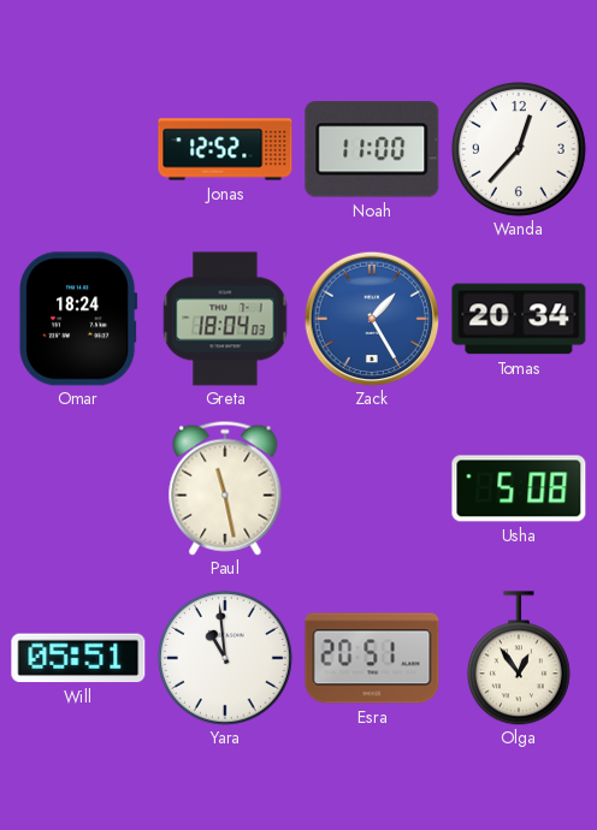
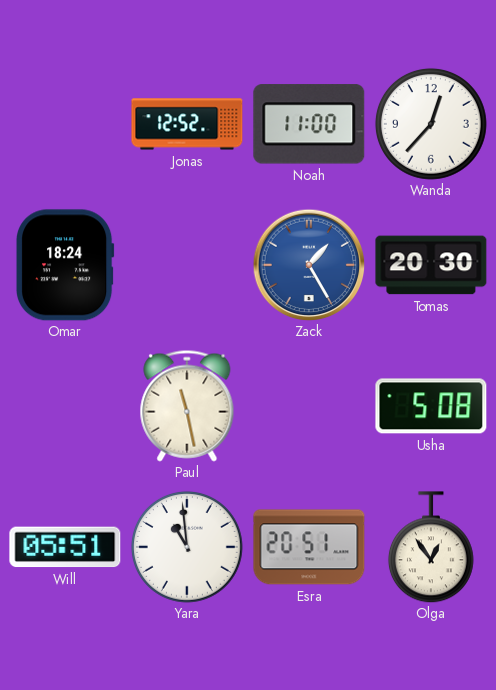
Greta: 18:04 -> none
Tomas: 20:34 -> 20:30
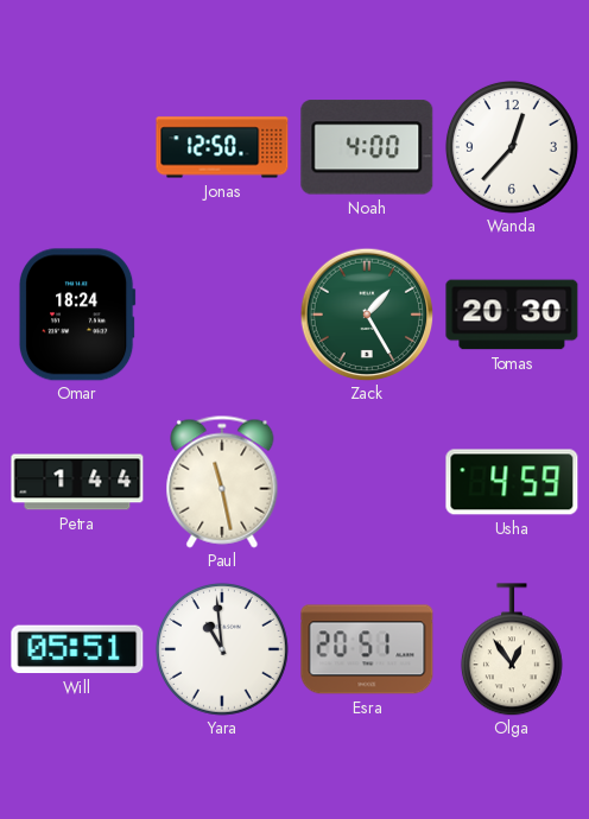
Jonas: 12:52 -> 12:50
Noah: 11:00 -> 4:00
Zack dial: blue -> green
Petra: none -> 1:44
Usha: 5:08 -> 4:59
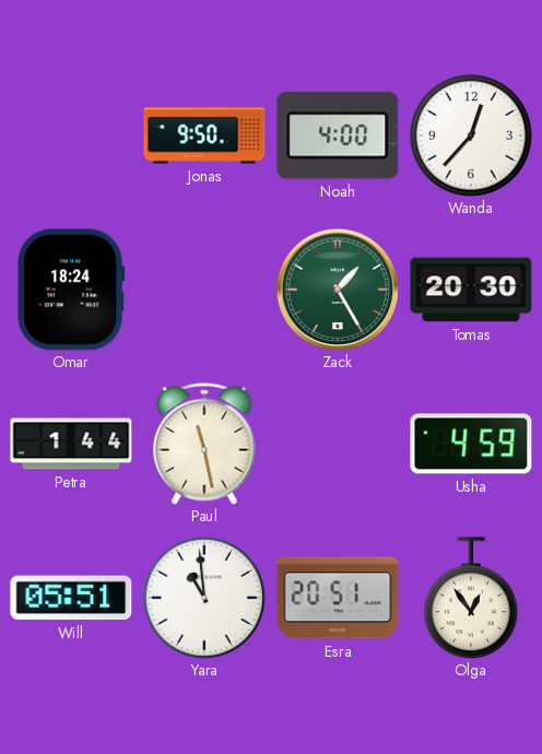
Jonas: 12:50 -> 9:50
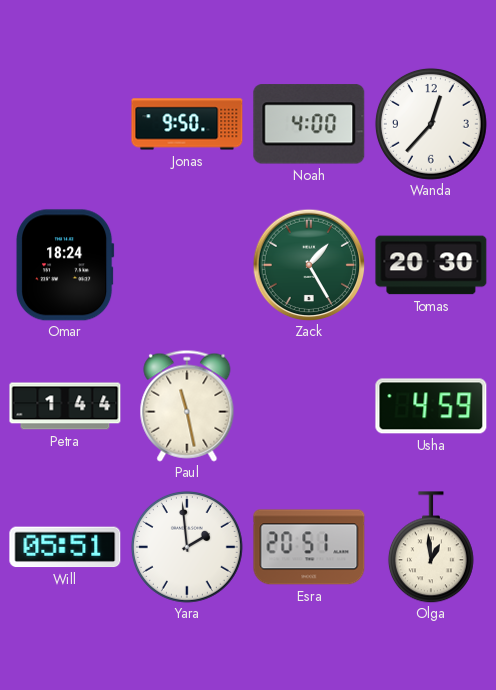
Yara: 10:59 -> 1:59
Olga: 12:54 -> 12:59
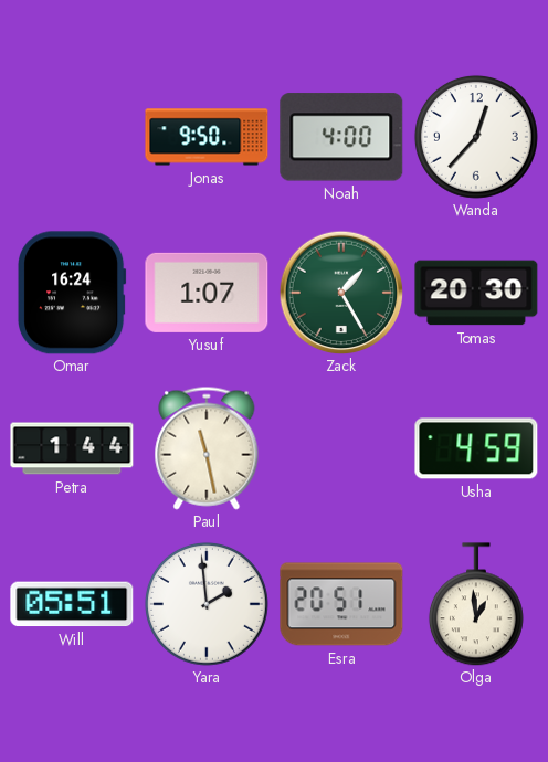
Omar: 18:24 -> 16:24
Yusuf: none -> 1:07
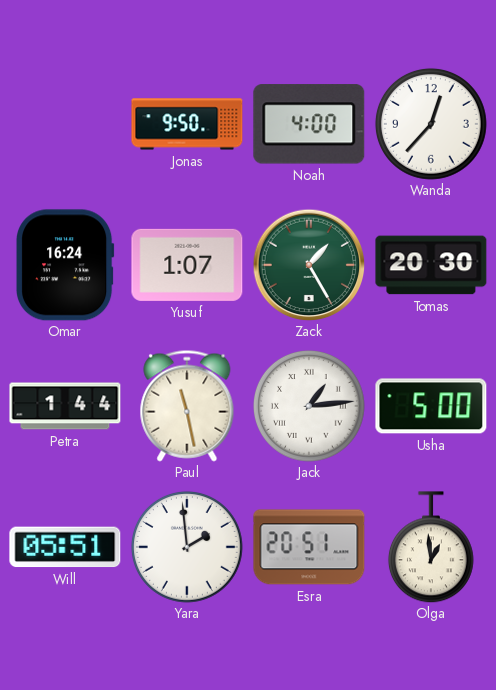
Jack: none -> 1:14
Usha: 4:59 -> 5:00
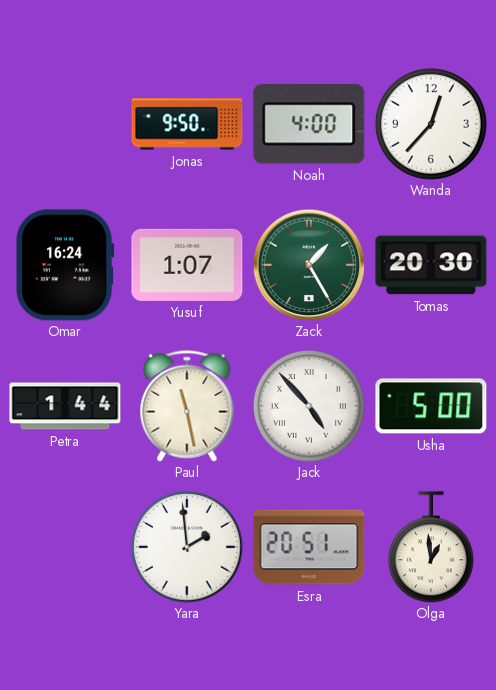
Jack: 1:14 -> 4:53
Will: 05:51 -> none
